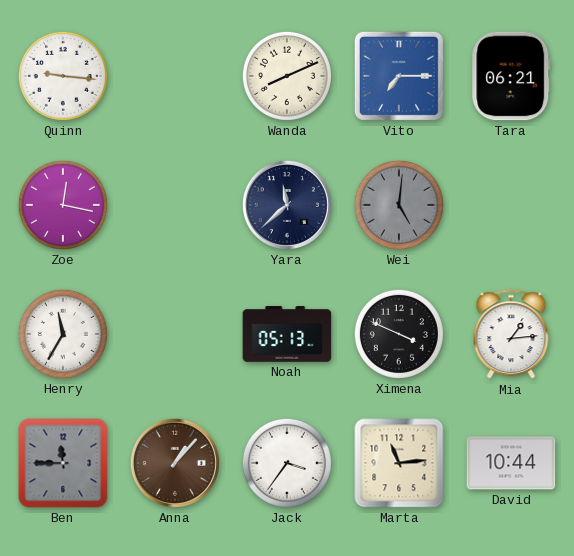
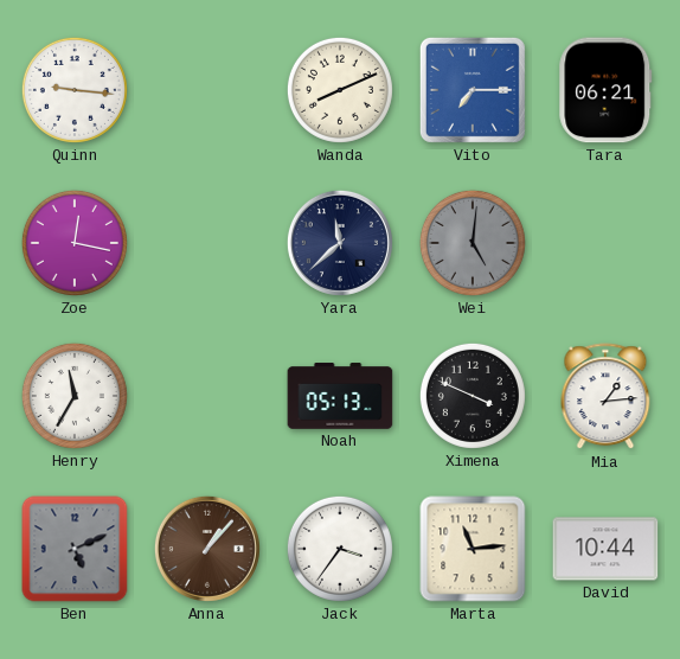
Ben: 11:45 -> 5:11
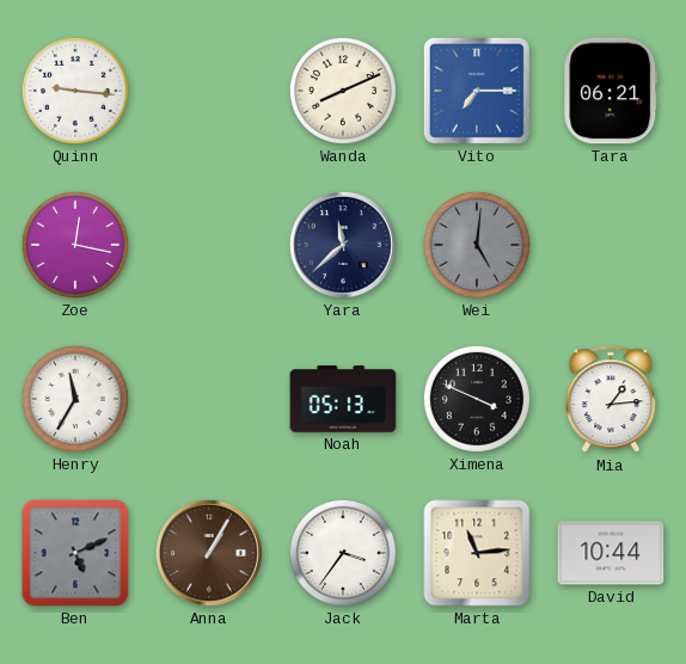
Anna: 1:07 -> 1:05
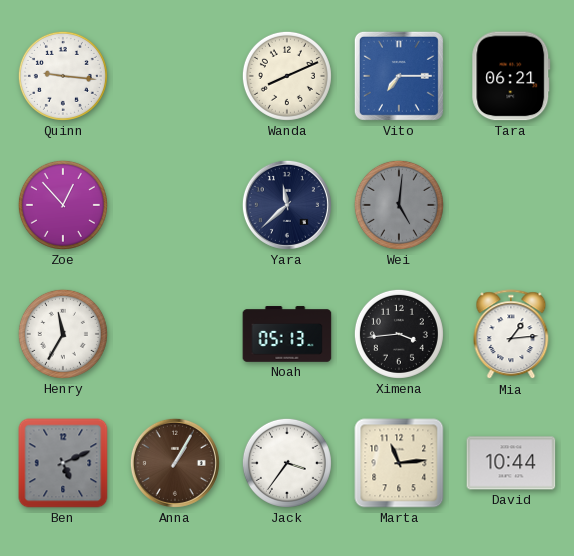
Zoe: 12:17 -> 12:53
Ximena: 3:49 -> 3:44
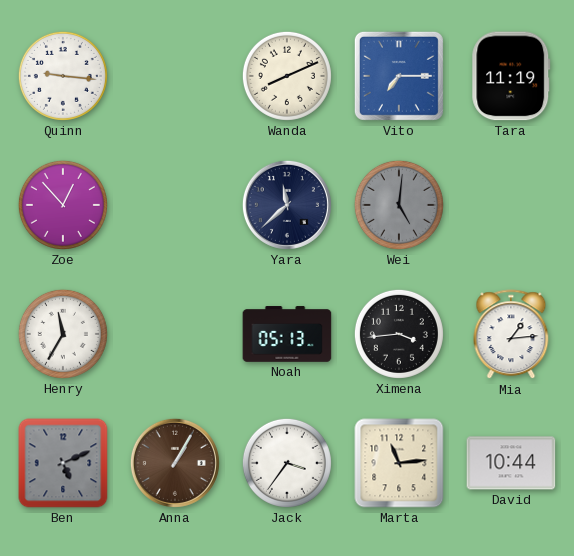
Tara: 06:21 -> 11:19
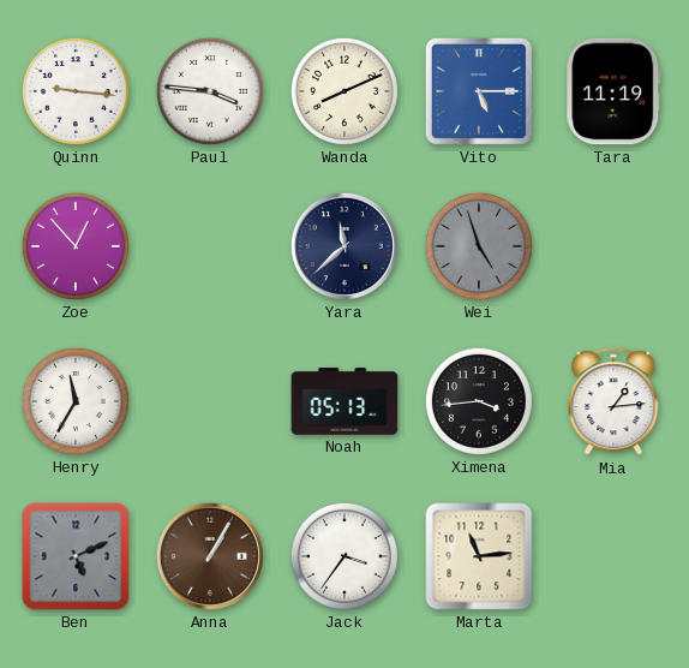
Paul: none -> 3:46
Vito: 7:15 -> 5:15
Wei: 5:01 -> 4:57
David: 10:44 -> none
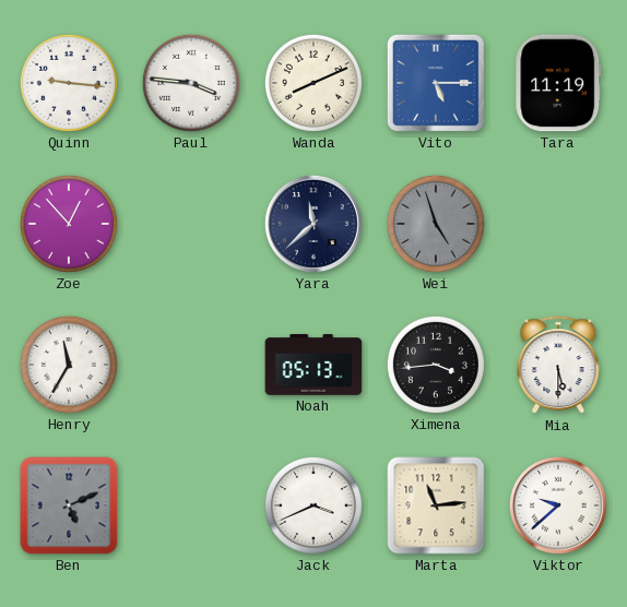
Mia: 1:14 -> 5:30
Anna: 1:05 -> none
Jack: 3:36 -> 3:41
Viktor: none -> 9:38
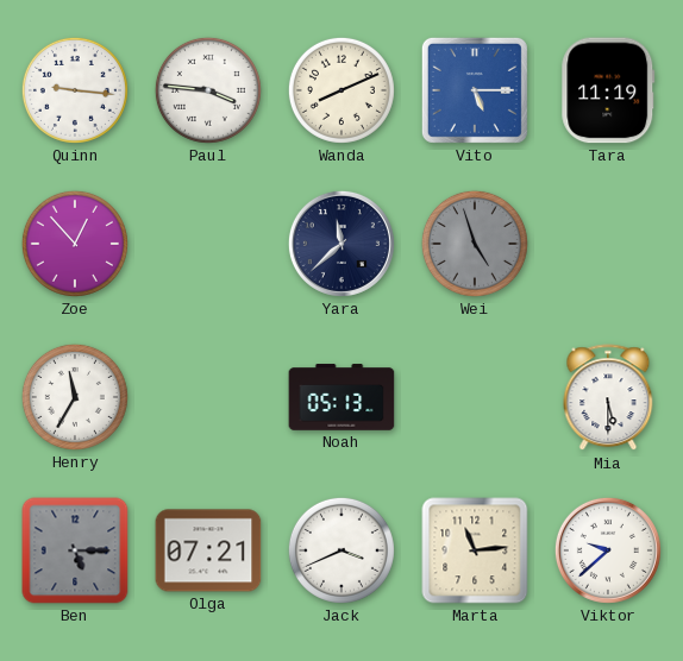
Ximena: 3:44 -> none
Ben: 5:11 -> 5:15
Olga: none -> 07:21
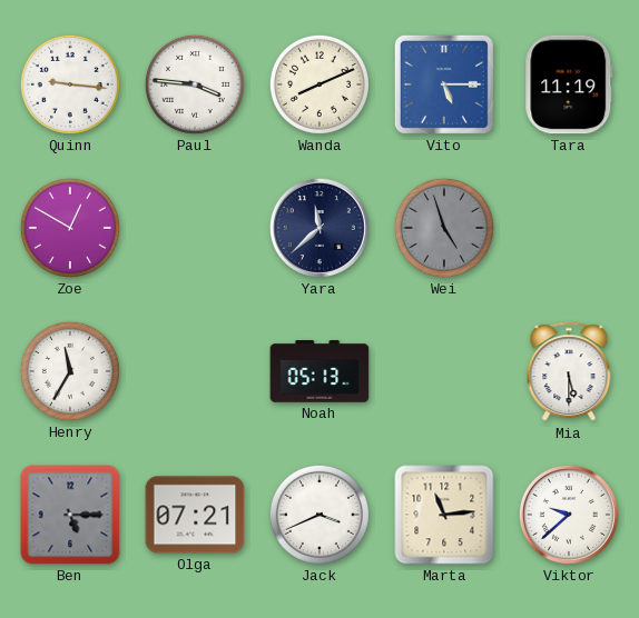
Zoe: 12:53 -> 12:50
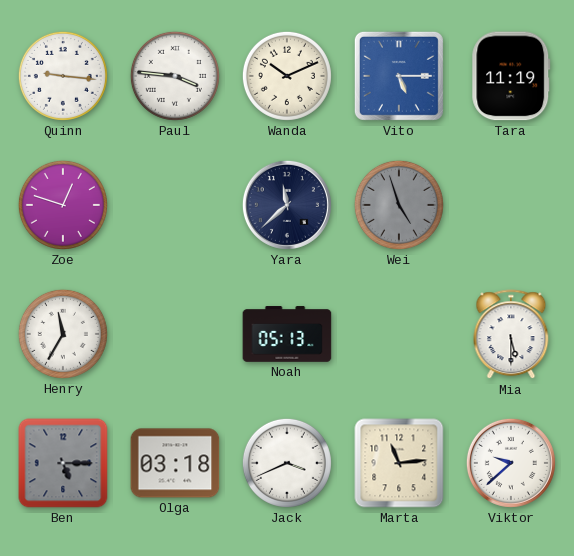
Wanda: 8:11 -> 10:11
Zoe: 12:50 -> 12:48
Olga: 07:21 -> 03:18
